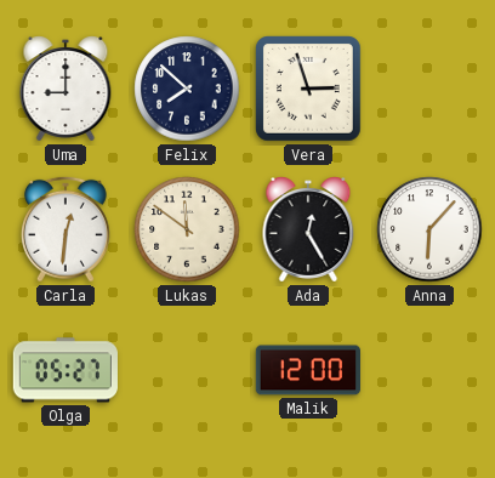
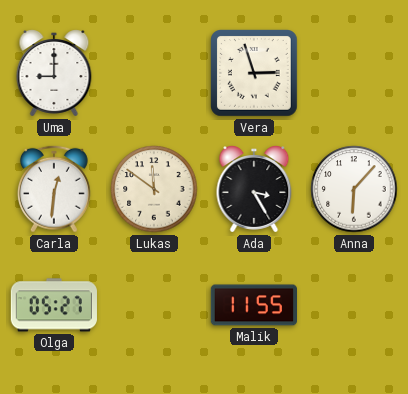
Felix: 7:52 -> none
Ada: 12:25 -> 3:25
Malik: 12:00 -> 11:55
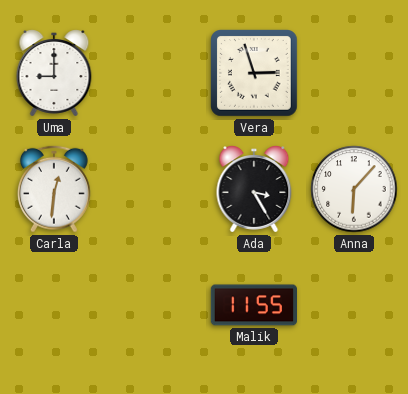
Lukas: 11:51 -> none
Olga: 05:27 -> none
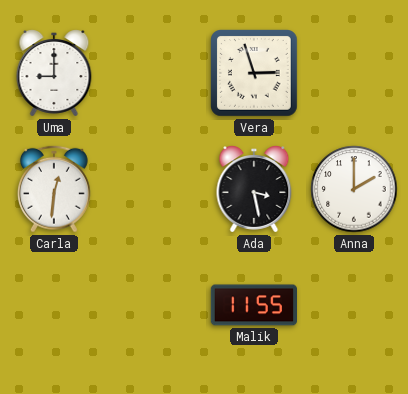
Ada: 3:25 -> 3:28
Anna: 6:07 -> 2:00
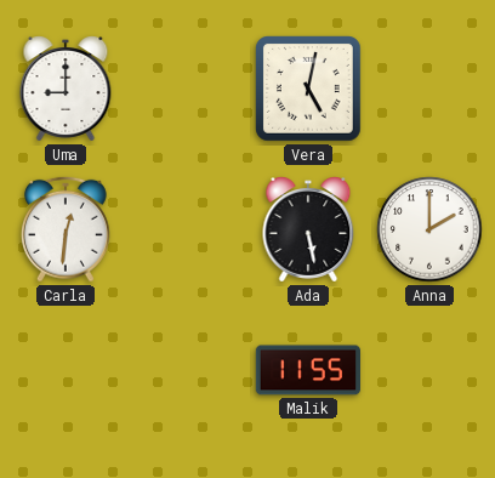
Vera: 2:57 -> 5:02
Ada: 3:28 -> 5:28
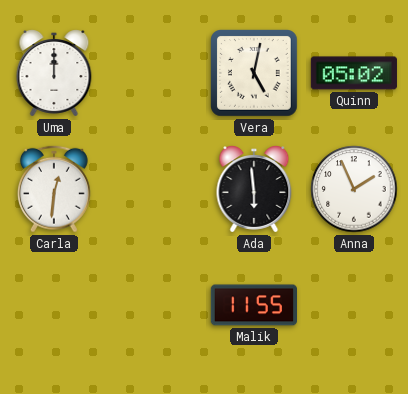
Uma: 9:00 -> 12:00
Quinn: none -> 05:02
Ada: 5:28 -> 5:59
Anna: 2:00 -> 1:56
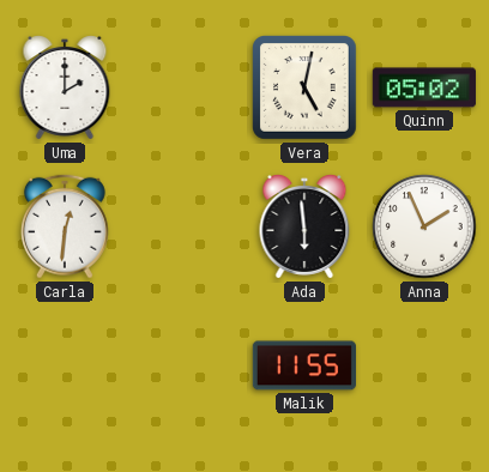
Uma: 12:00 -> 2:00
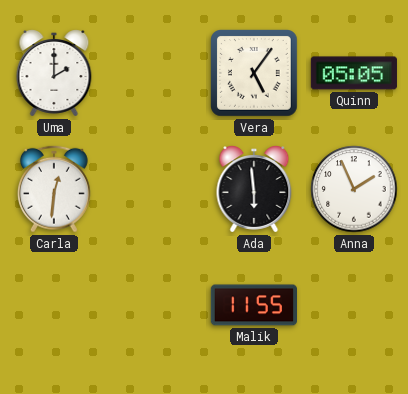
Vera: 5:02 -> 5:06
Quinn: 05:02 -> 05:05
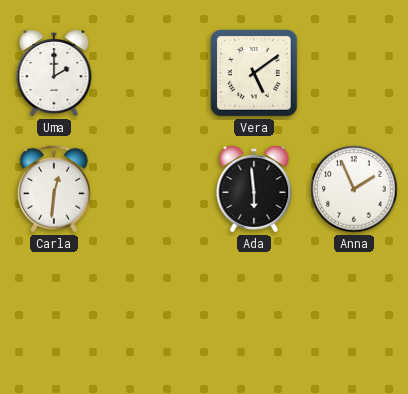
Vera: 5:06 -> 5:09
Quinn: 05:05 -> none
Malik: 11:55 -> none
